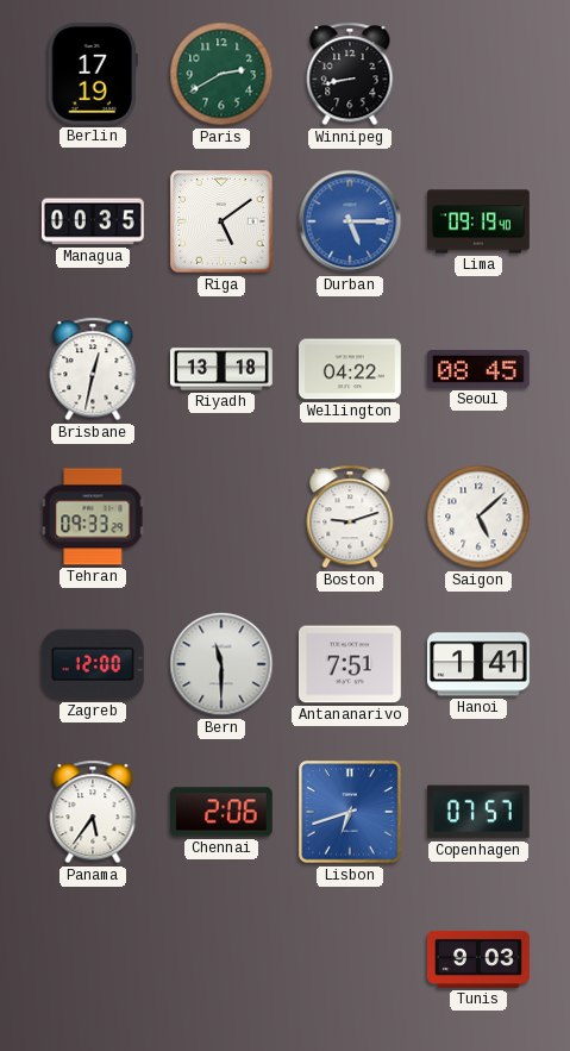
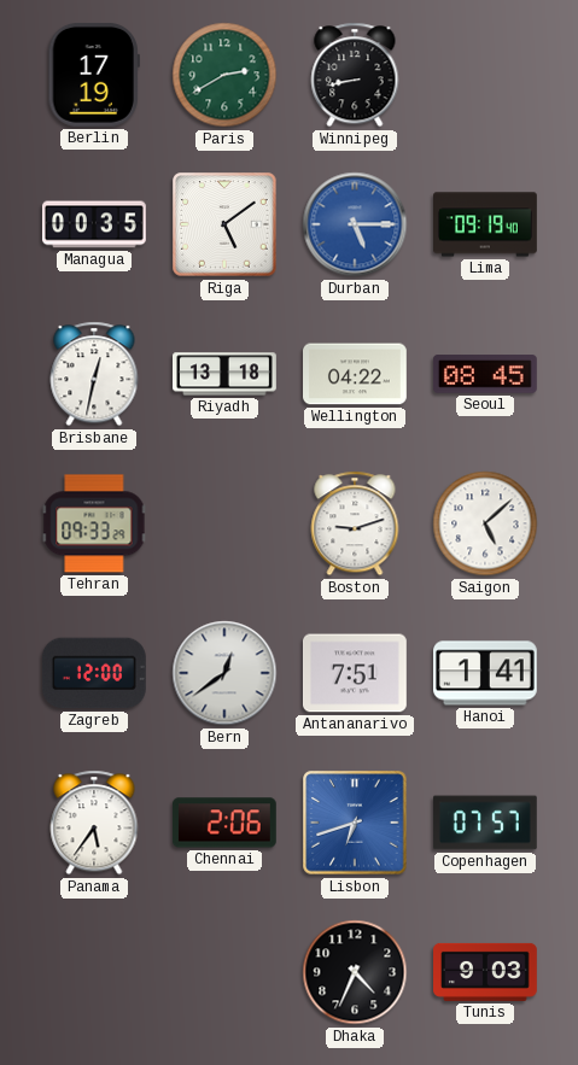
Bern: 11:30 -> 12:39
Dhaka: none -> 4:34
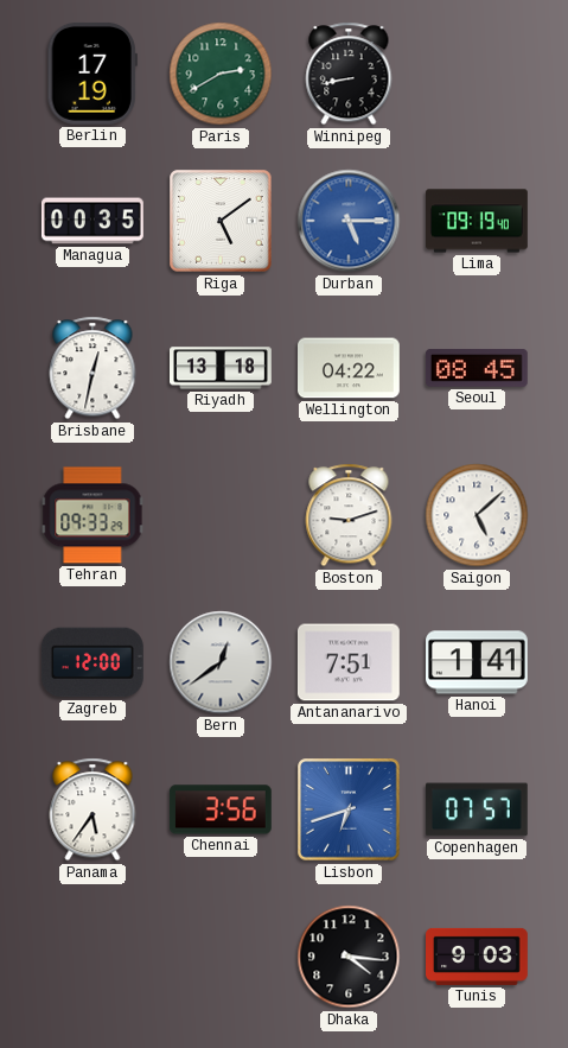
Chennai: 2:06 -> 3:56
Dhaka: 4:34 -> 4:16
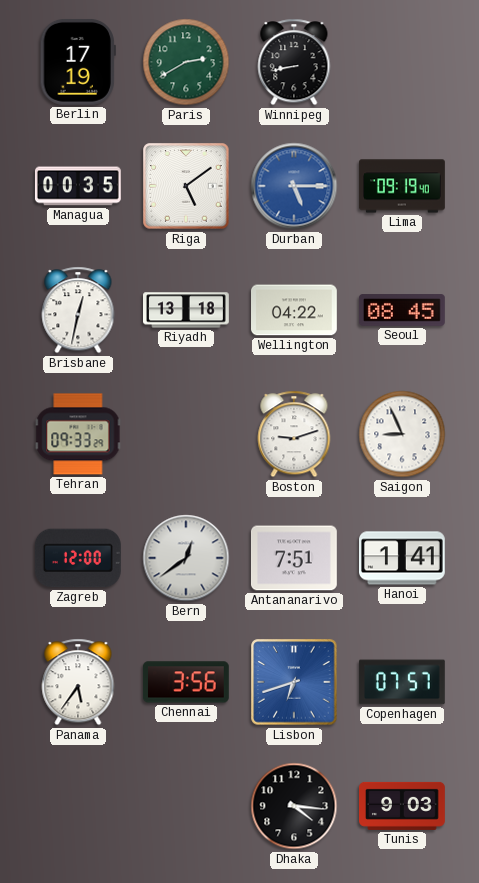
Saigon: 5:08 -> 8:56
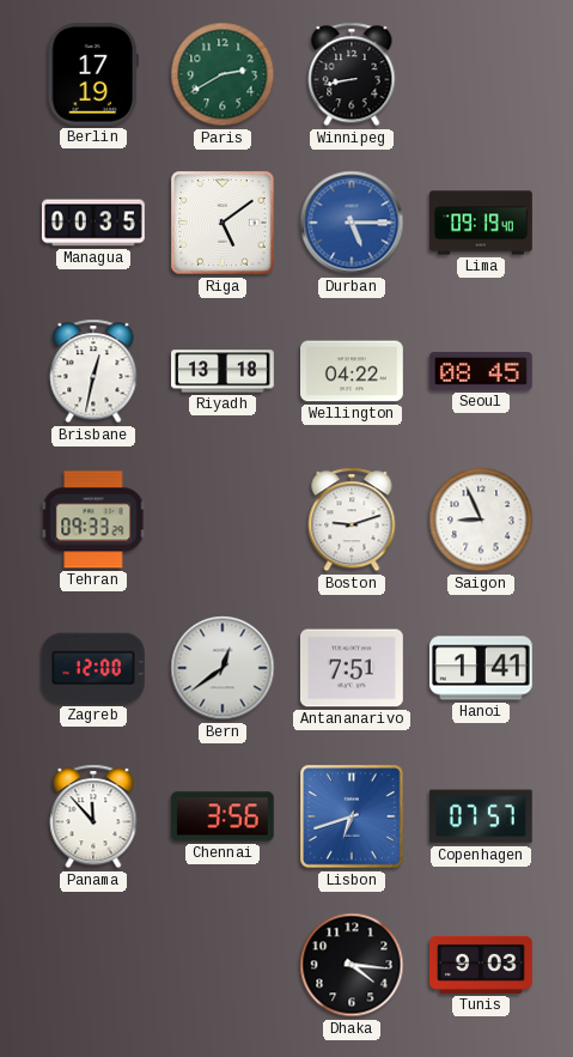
Panama: 5:36 -> 11:53
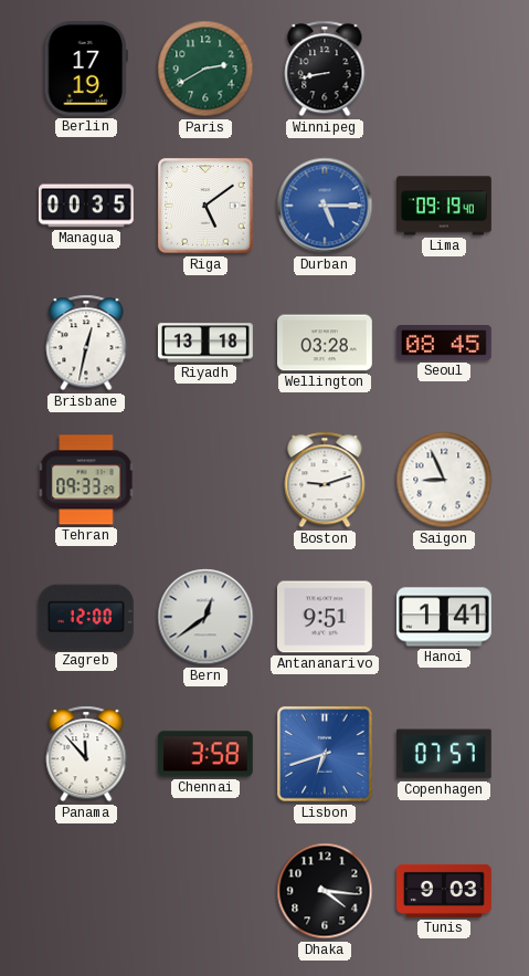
Wellington: 04:22 -> 03:28
Antananarivo: 7:51 -> 9:51
Chennai: 3:56 -> 3:58
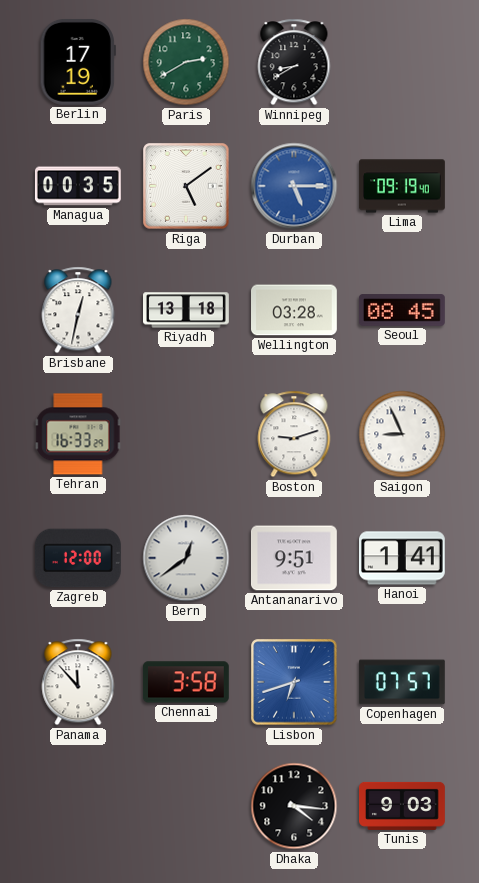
Winnipeg: 8:43 -> 8:40
Tehran: 09:33 -> 16:33
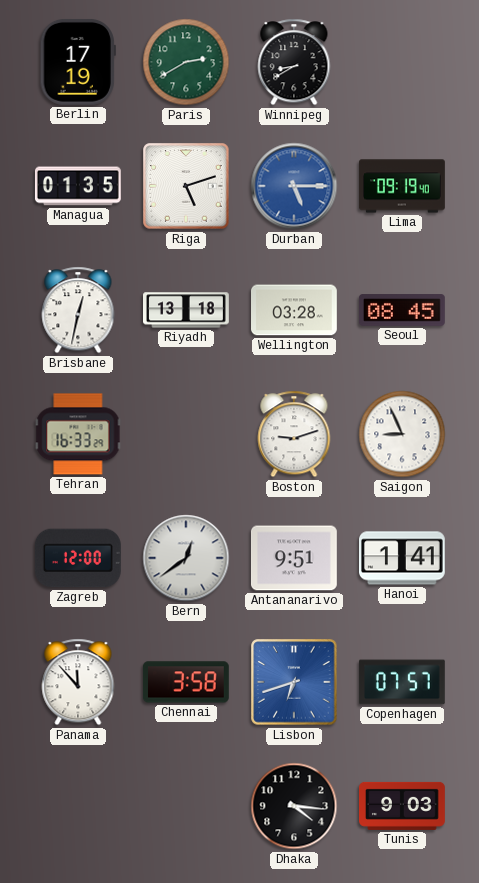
Managua: 00:35 -> 01:35
Riga: 5:09 -> 5:12
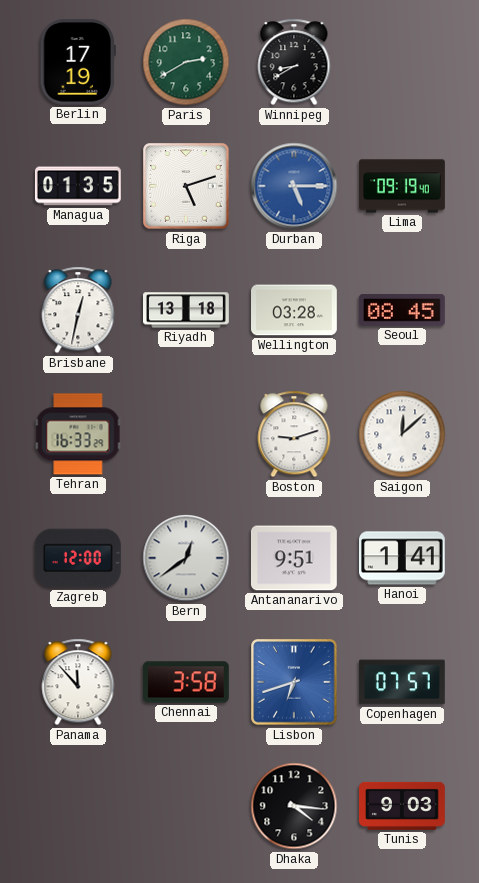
Saigon: 8:56 -> 12:08
